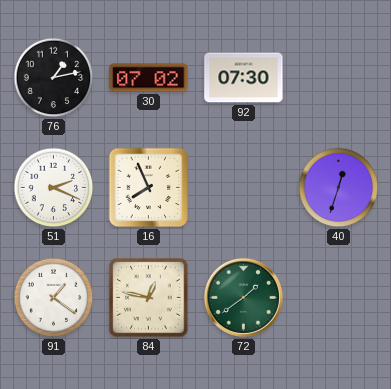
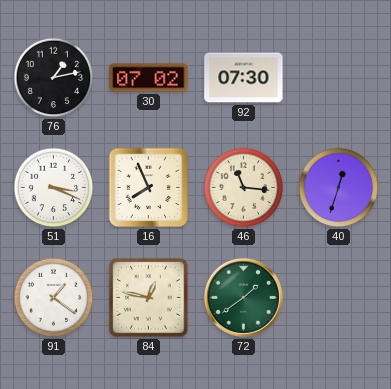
51: 2:19 -> 3:19
46: none -> 11:16
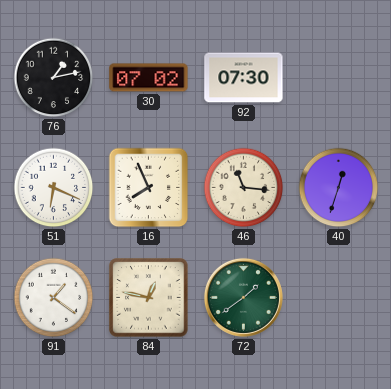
51: 3:19 -> 6:19
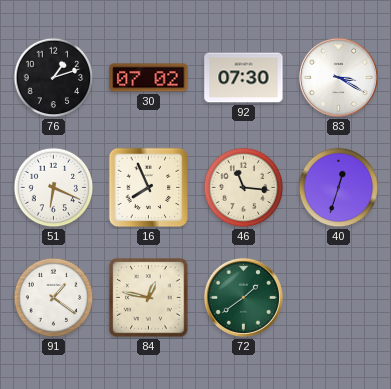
76: 1:13 -> 1:12
83: none -> 3:20
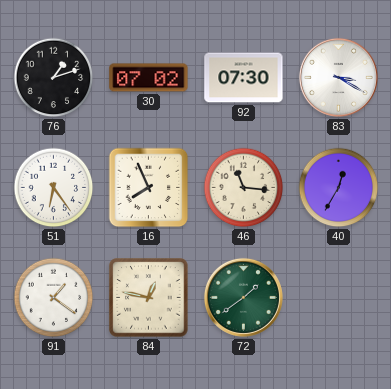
51: 6:19 -> 6:24
40: 12:33 -> 12:35
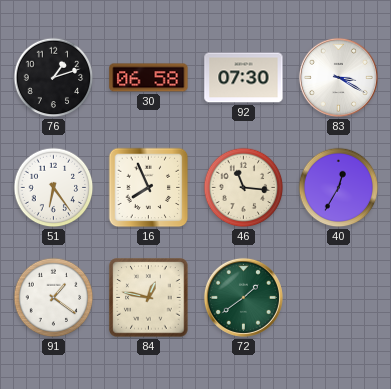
30: 07:02 -> 06:58
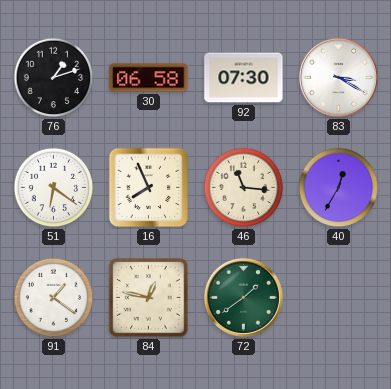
51: 6:24 -> 6:21
